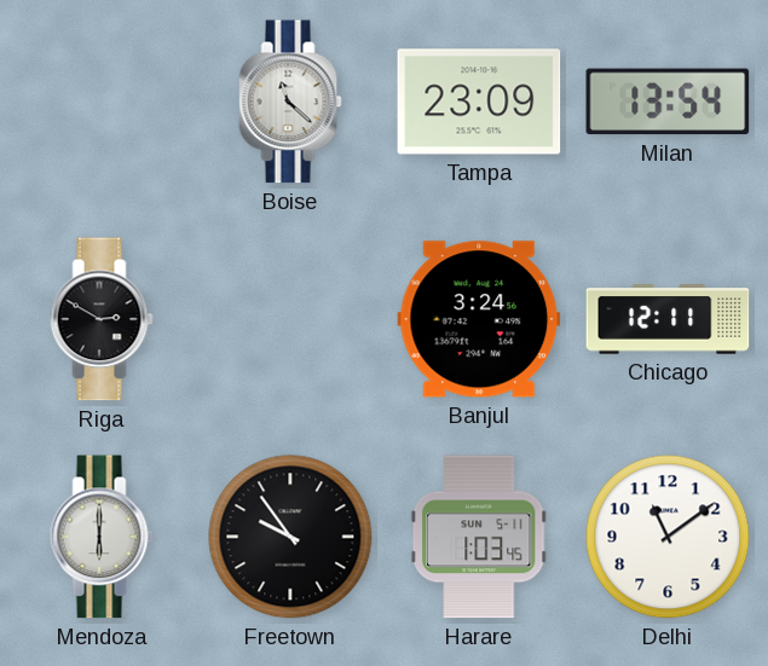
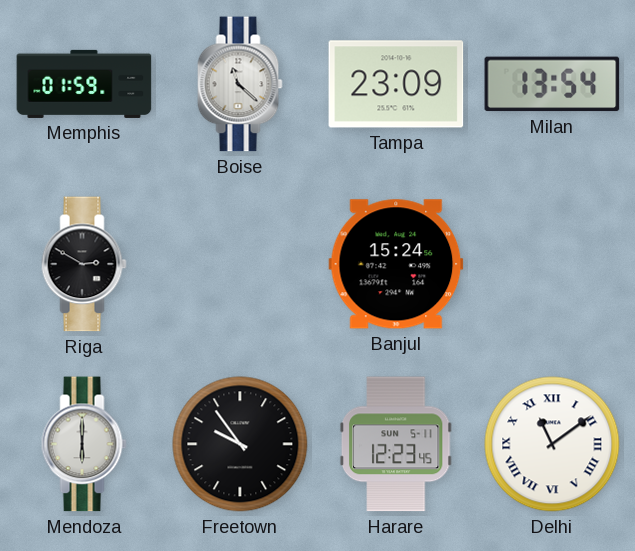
Memphis: none -> 01:59
Banjul: 3:24 -> 15:24
Chicago: 12:11 -> none
Harare: 1:03 -> 12:23
Delhi numerals: Arabic -> Roman
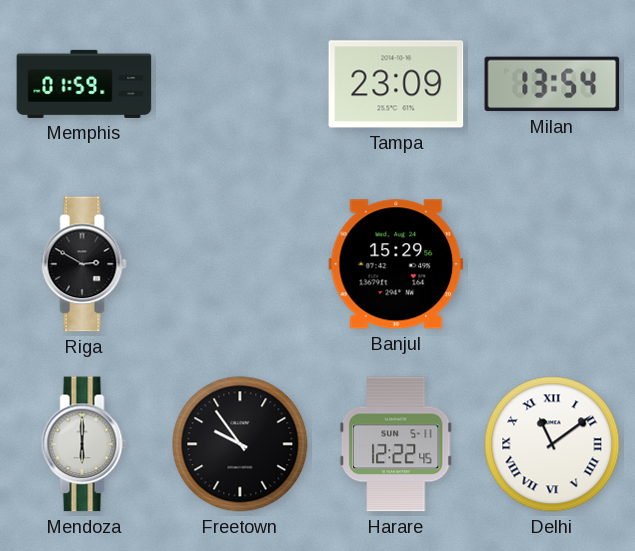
Boise: 11:22 -> none
Banjul: 15:24 -> 15:29
Harare: 12:23 -> 12:22
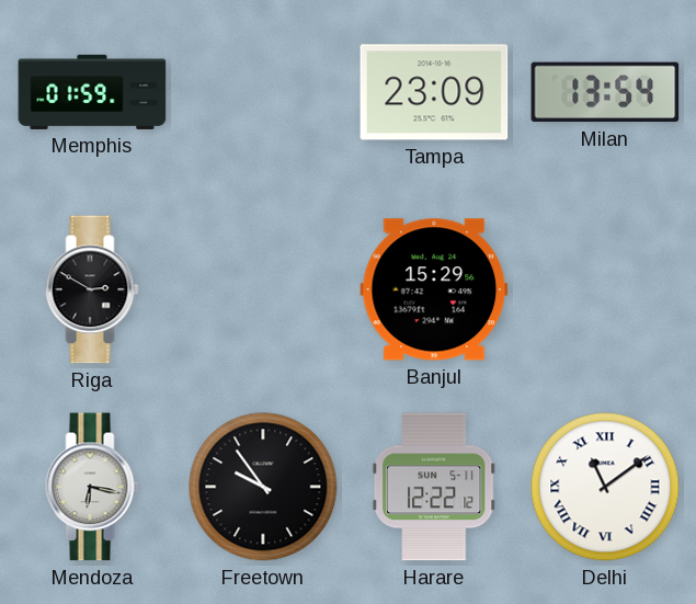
Mendoza: 6:00 -> 6:17
Harare: 12:22:45 -> 12:22:12
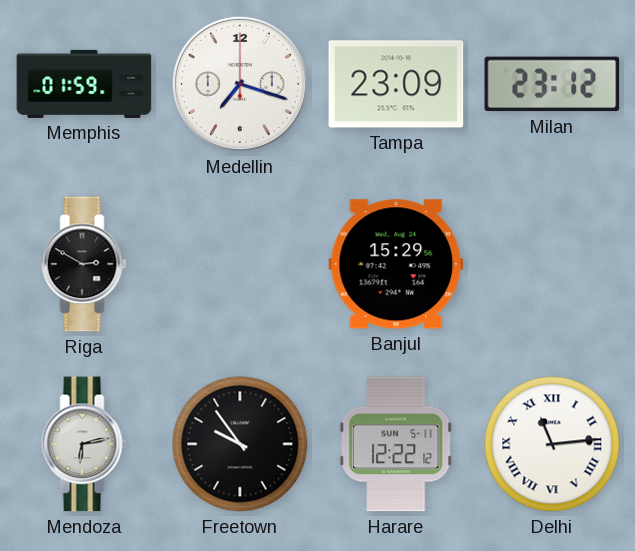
Medellin: none -> 7:18
Milan: 13:54 -> 23:12
Mendoza: 6:17 -> 6:13
Delhi: 11:09 -> 11:14
